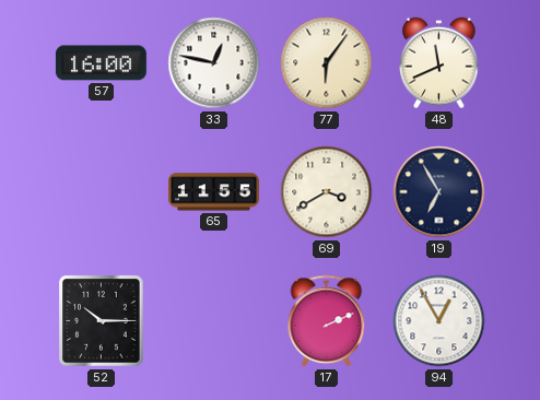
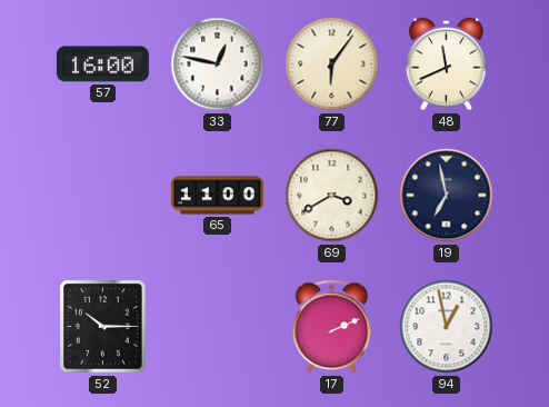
65: 11:55 -> 11:00
19: 6:55 -> 6:58
94: 12:55 -> 12:58
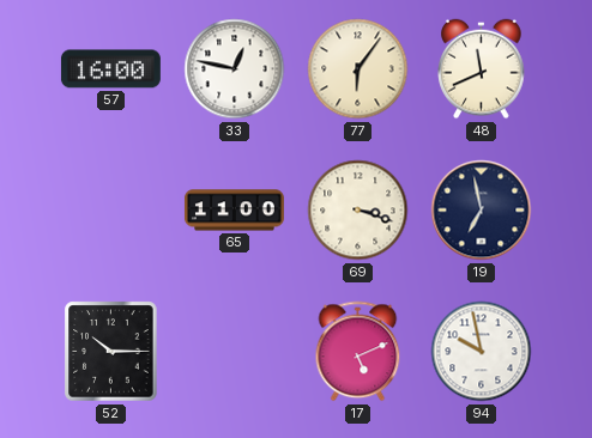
69: 3:40 -> 3:18
17: 2:11 -> 5:11
94: 12:58 -> 9:58
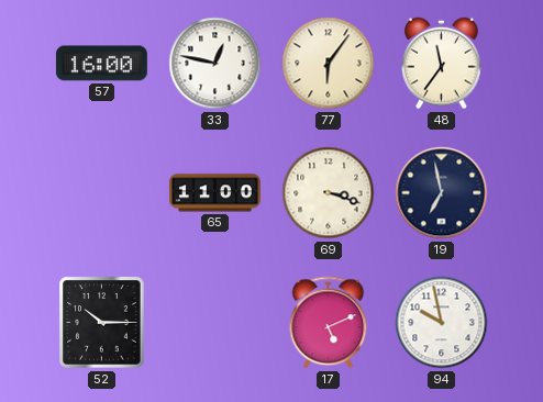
48: 11:41 -> 11:36
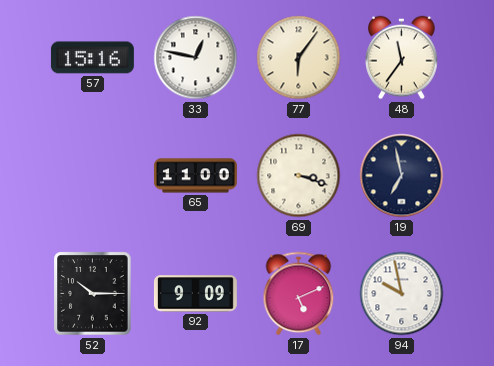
57: 16:00 -> 15:16
92: none -> 9:09
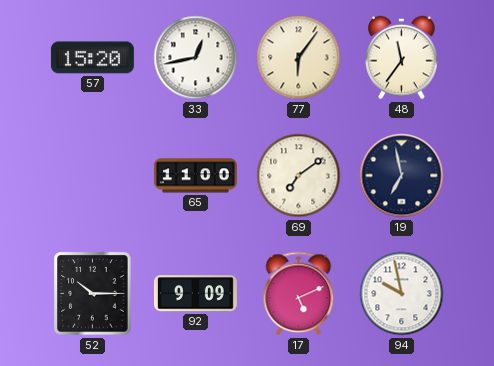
57: 15:16 -> 15:20
33: 12:47 -> 12:43
69: 3:18 -> 7:09
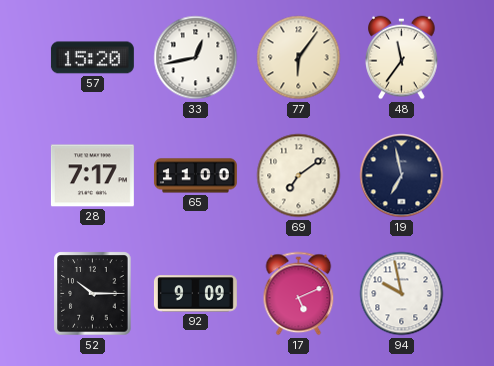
28: none -> 7:17
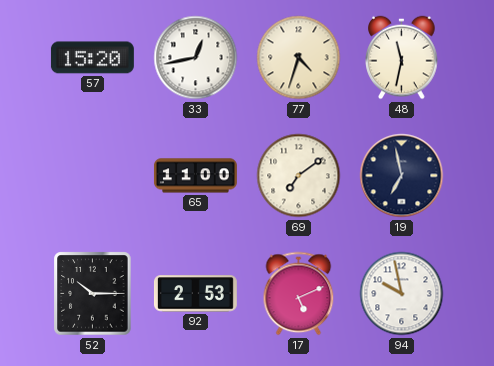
77: 6:06 -> 4:33
48: 11:36 -> 11:32
28: 7:17 -> none
92: 9:09 -> 2:53
